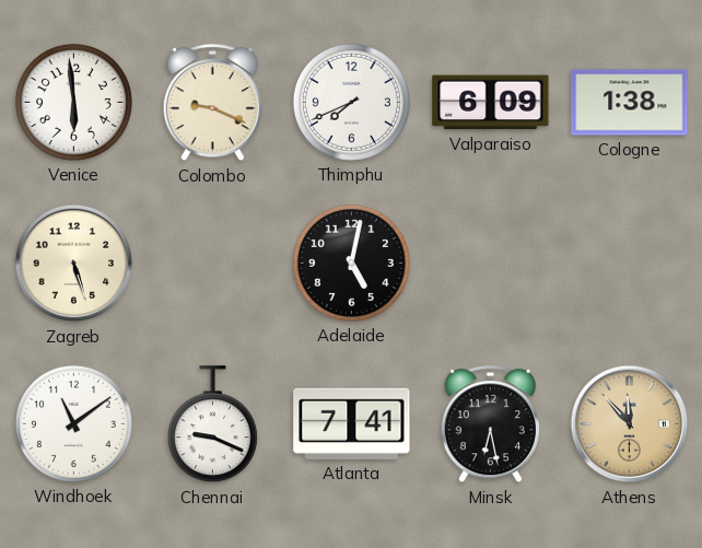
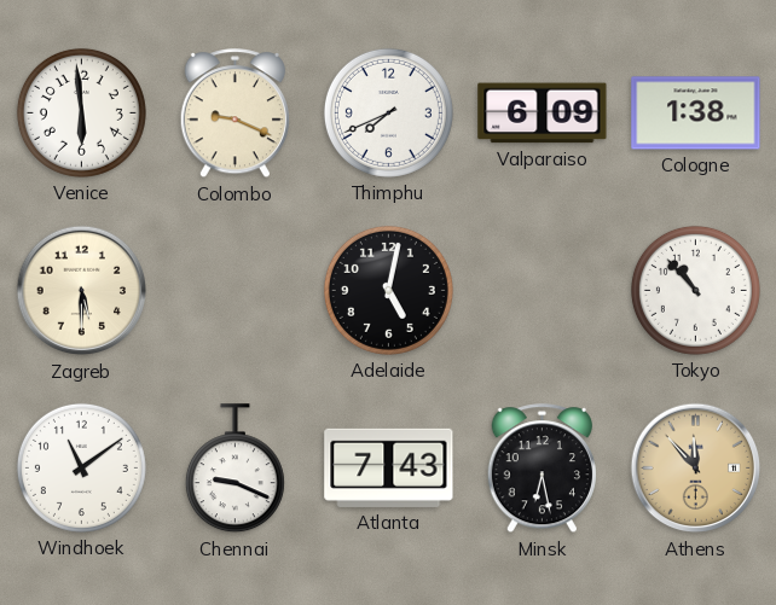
Zagreb: 5:27 -> 5:30
Tokyo: none -> 10:53
Atlanta: 7:41 -> 7:43
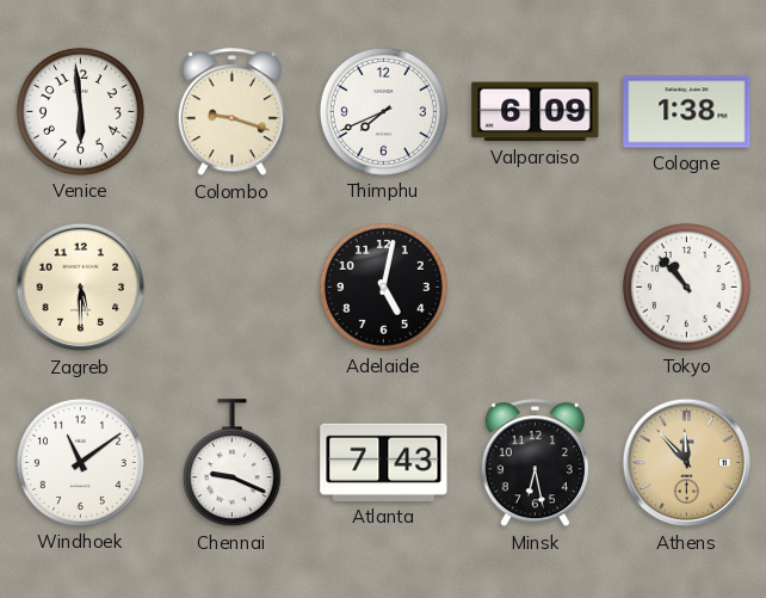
Colombo: 9:19 -> 9:18
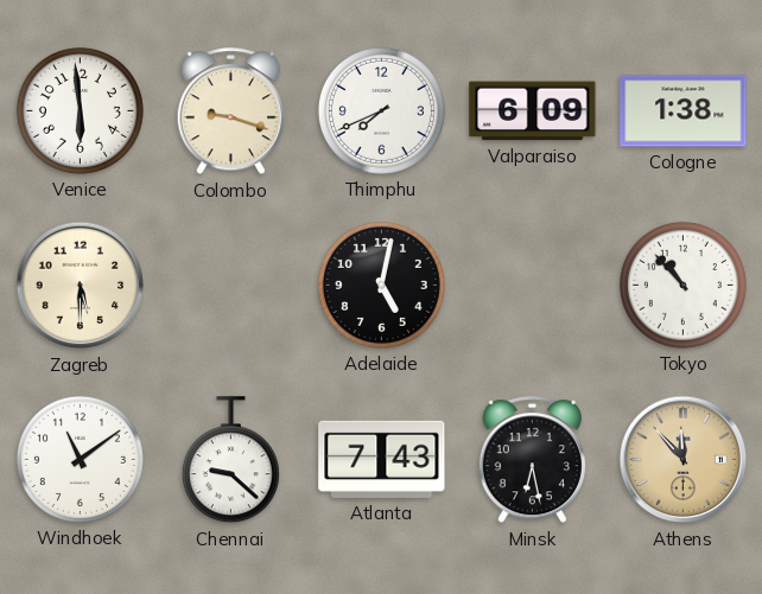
Chennai: 9:19 -> 9:22
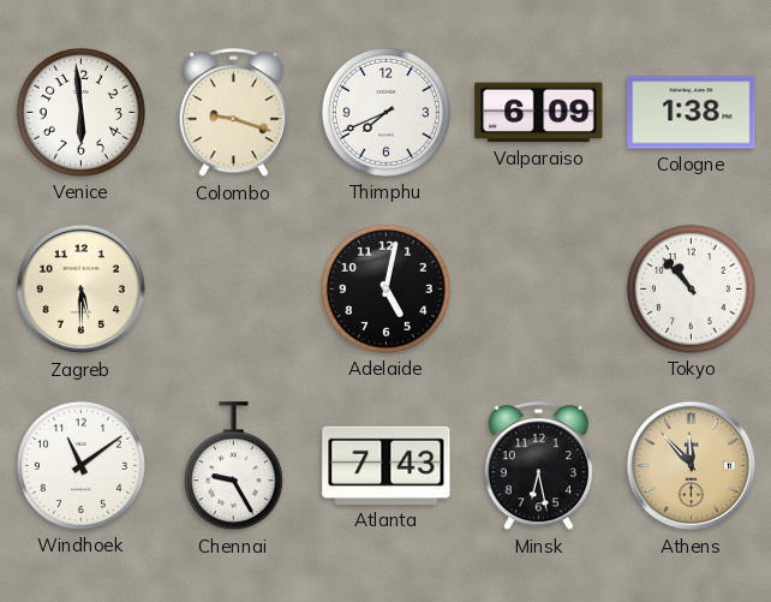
Chennai: 9:22 -> 9:25
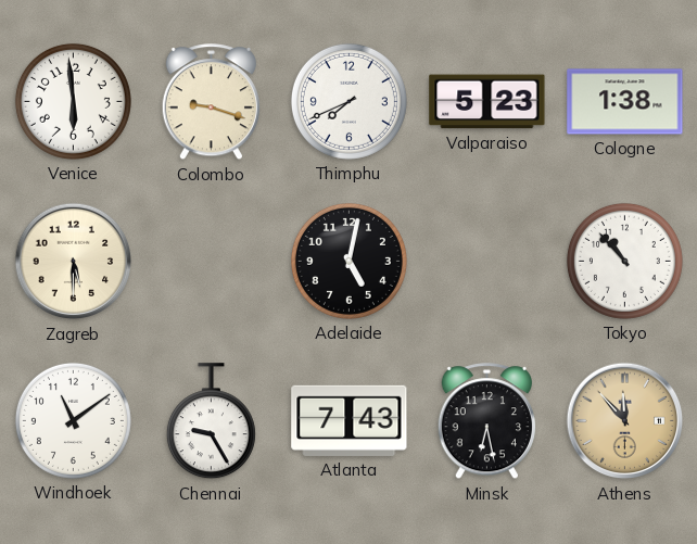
Valparaiso: 6:09 -> 5:23
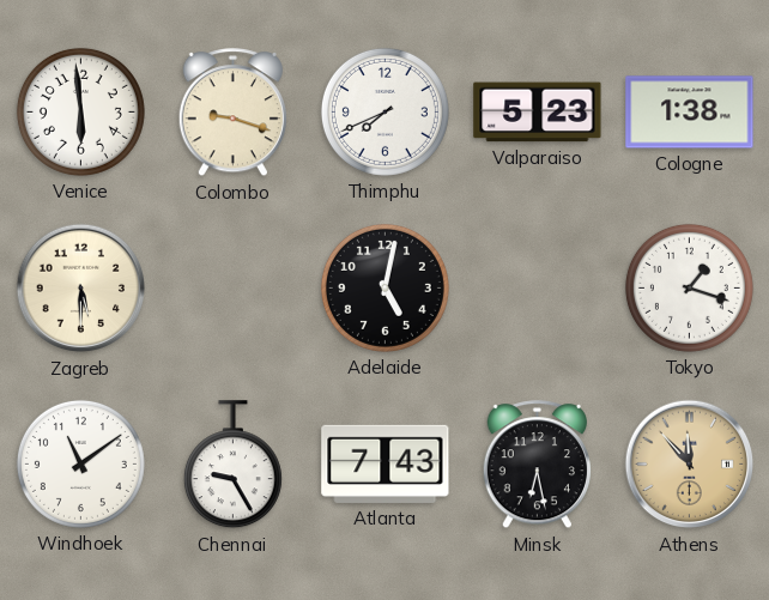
Tokyo: 10:53 -> 1:18
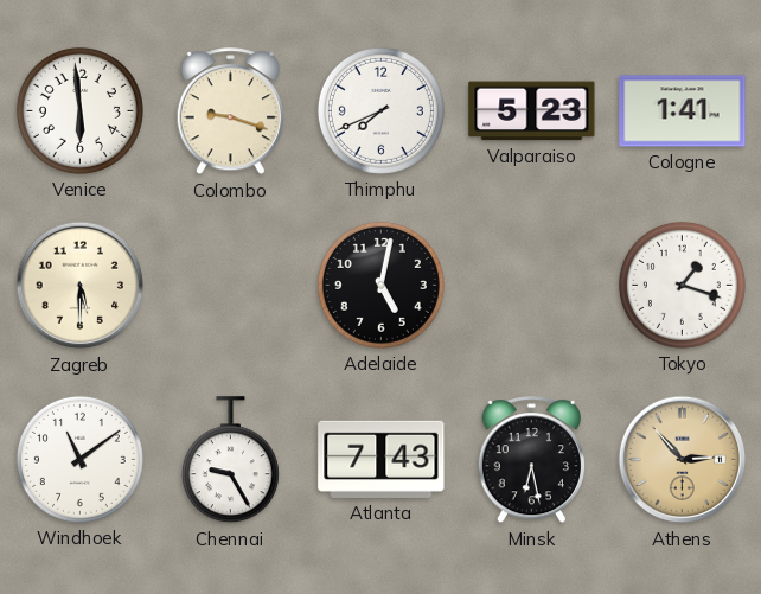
Cologne: 1:38 -> 1:41
Athens: 11:53 -> 2:53
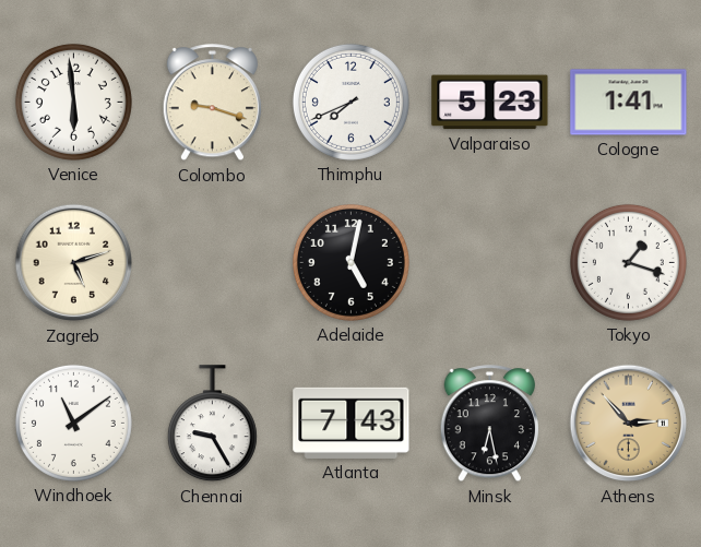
Zagreb: 5:30 -> 5:12
